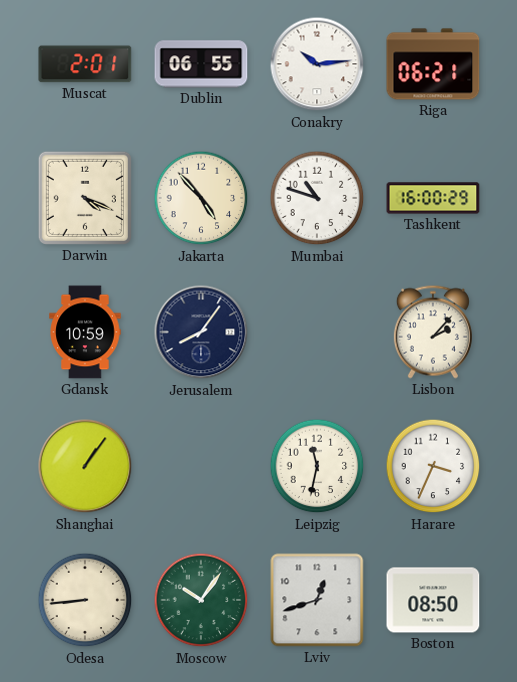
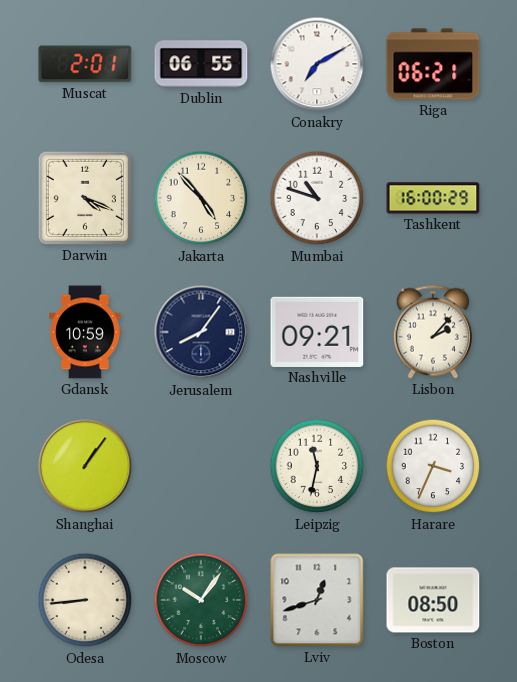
Conakry: 10:14 -> 7:10
Nashville: none -> 09:21
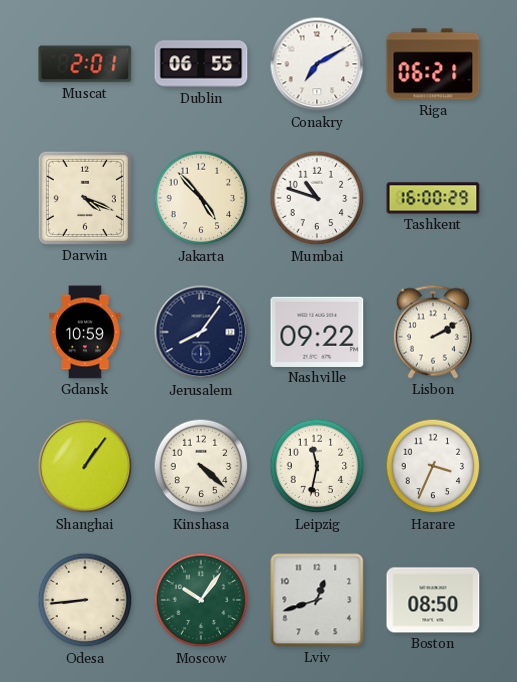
Nashville: 09:21 -> 09:22
Lisbon: 2:07 -> 2:10
Kinshasa: none -> 4:22
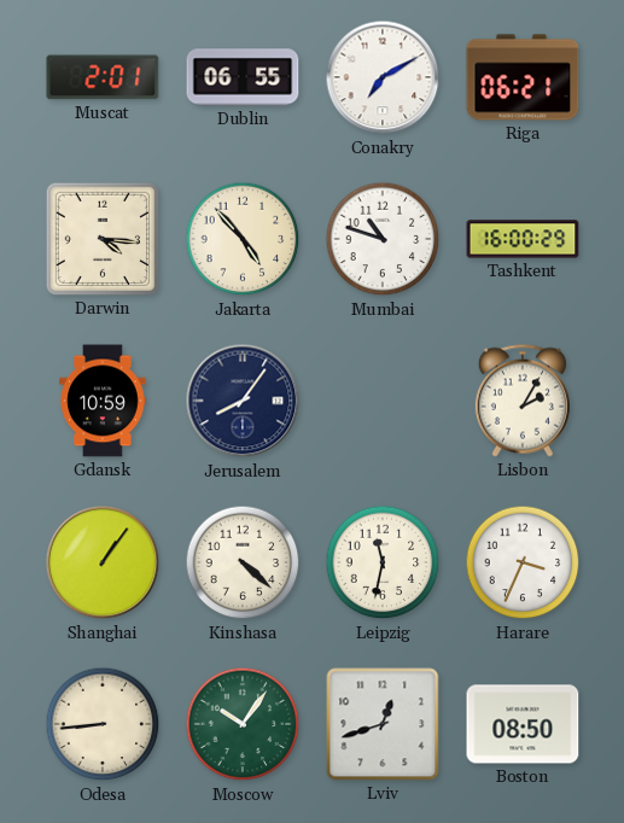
Darwin: 4:19 -> 4:16
Nashville: 09:22 -> none
Lisbon: 2:10 -> 2:05
